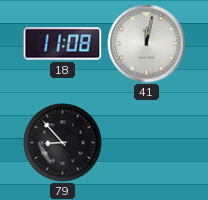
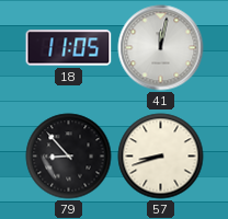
18: 11:08 -> 11:05
57: none -> 8:42
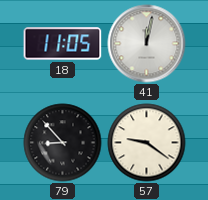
57: 8:42 -> 9:21
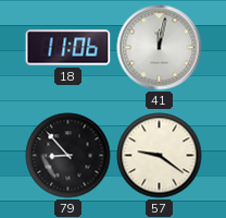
18: 11:05 -> 11:06
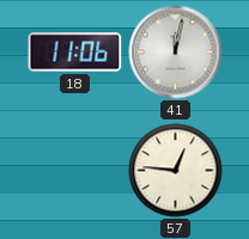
79: 8:53 -> none
57: 9:21 -> 12:46
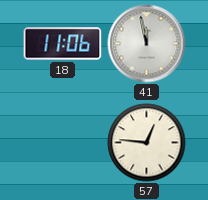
41: 12:02 -> 11:58
